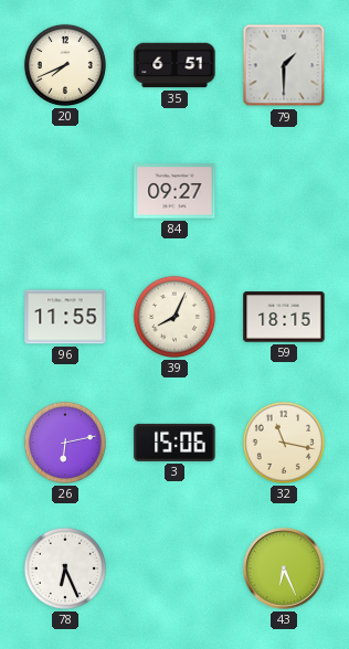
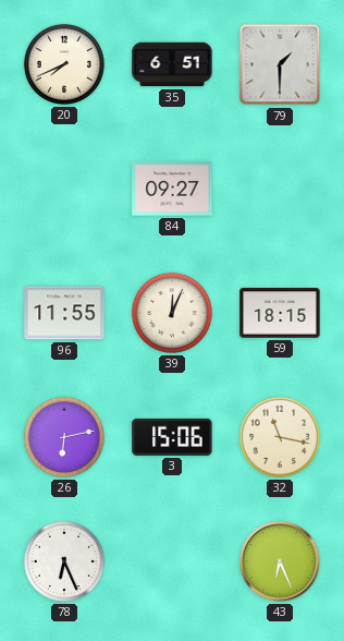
39: 8:04 -> 12:04
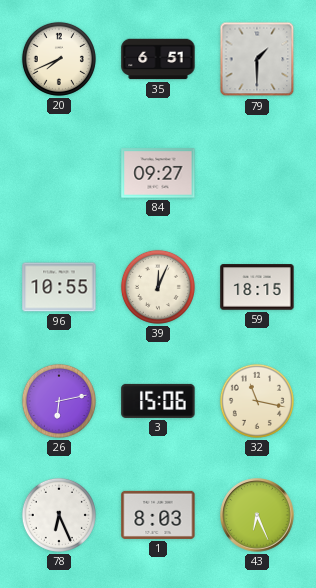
96: 11:55 -> 10:55
1: none -> 8:03
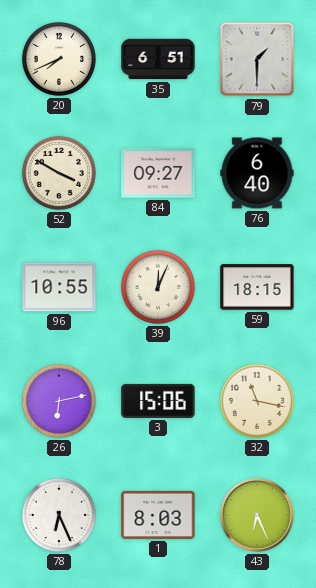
52: none -> 3:50
76: none -> 6:40
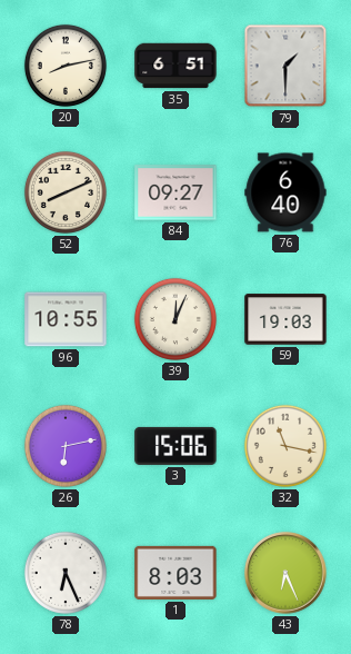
20: 7:41 -> 8:13
52: 3:50 -> 8:11
59: 18:15 -> 19:03
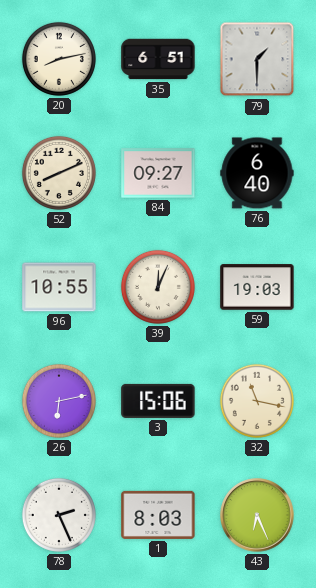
78: 6:26 -> 2:26
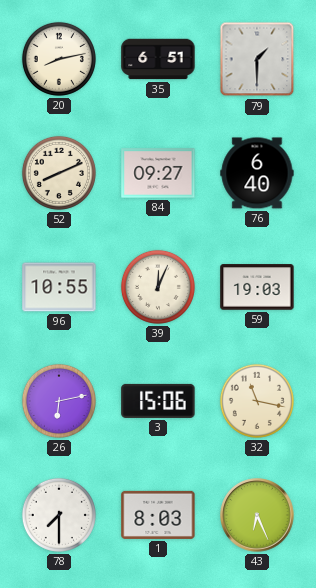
78: 2:26 -> 7:30
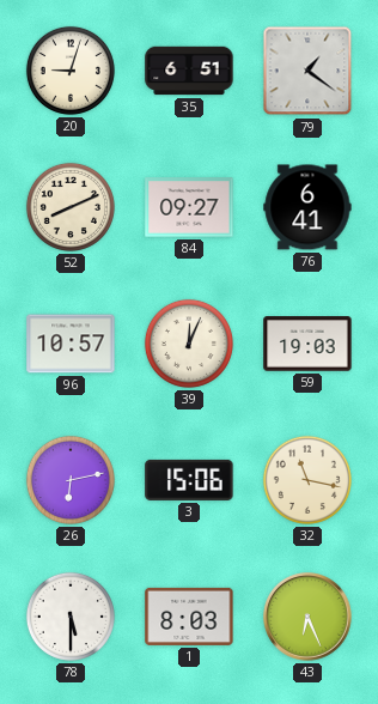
20: 8:13 -> 9:03
79: 1:30 -> 1:21
76: 6:40 -> 6:41
96: 10:55 -> 10:57
78: 7:30 -> 5:30
